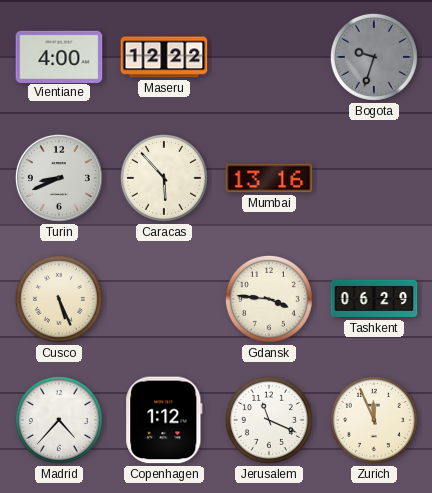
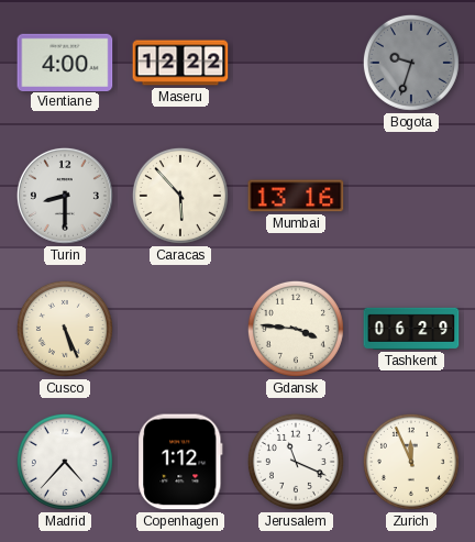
Turin: 8:41 -> 8:30
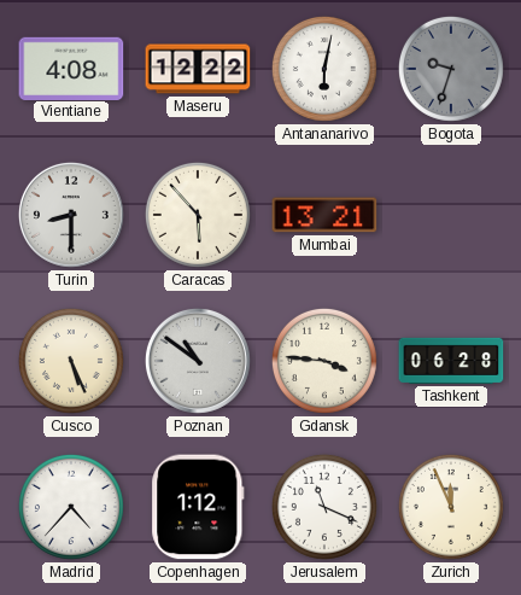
Vientiane: 4:00 -> 4:08
Antananarivo: none -> 6:02
Mumbai: 13:16 -> 13:21
Poznan: none -> 10:51
Tashkent: 06:29 -> 06:28
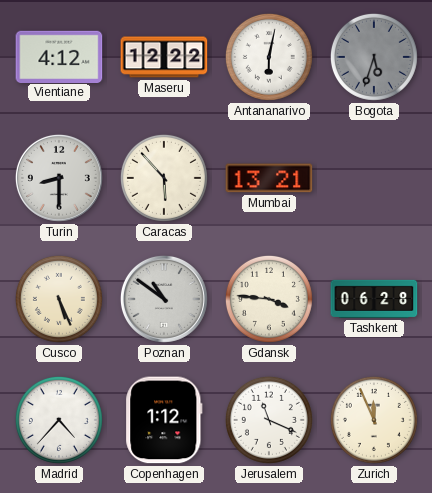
Vientiane: 4:08 -> 4:12
Bogota: 9:33 -> 5:33
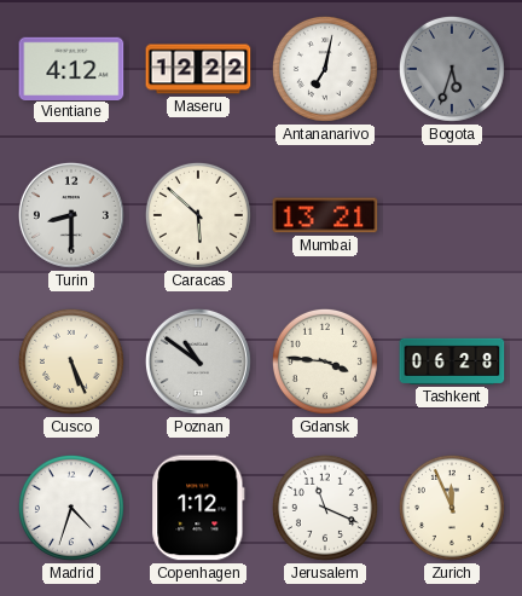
Antananarivo: 6:02 -> 7:02
Caracas: 5:53 -> 5:52
Madrid: 4:37 -> 4:33
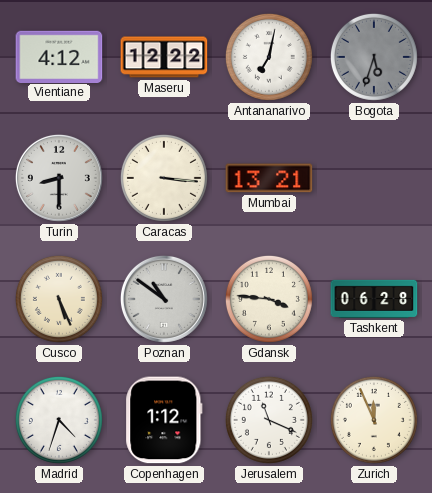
Caracas: 5:52 -> 3:16
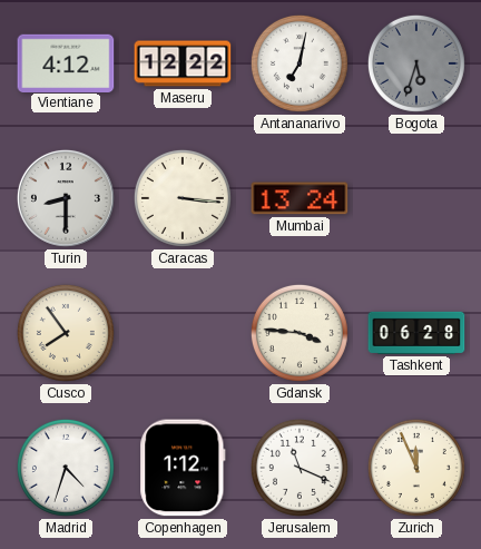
Mumbai: 13:21 -> 13:24
Cusco: 5:26 -> 7:54
Poznan: 10:51 -> none
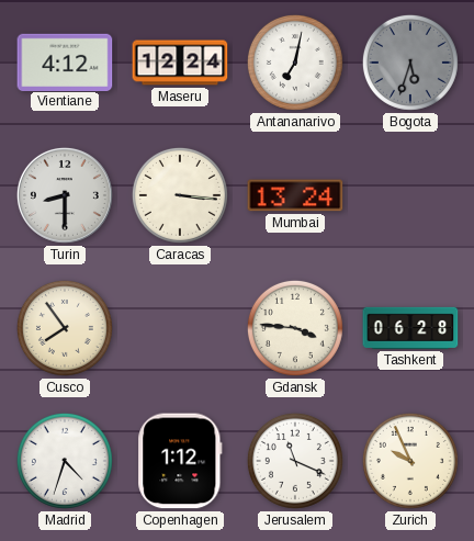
Maseru: 12:22 -> 12:24
Zurich: 11:56 -> 9:56
